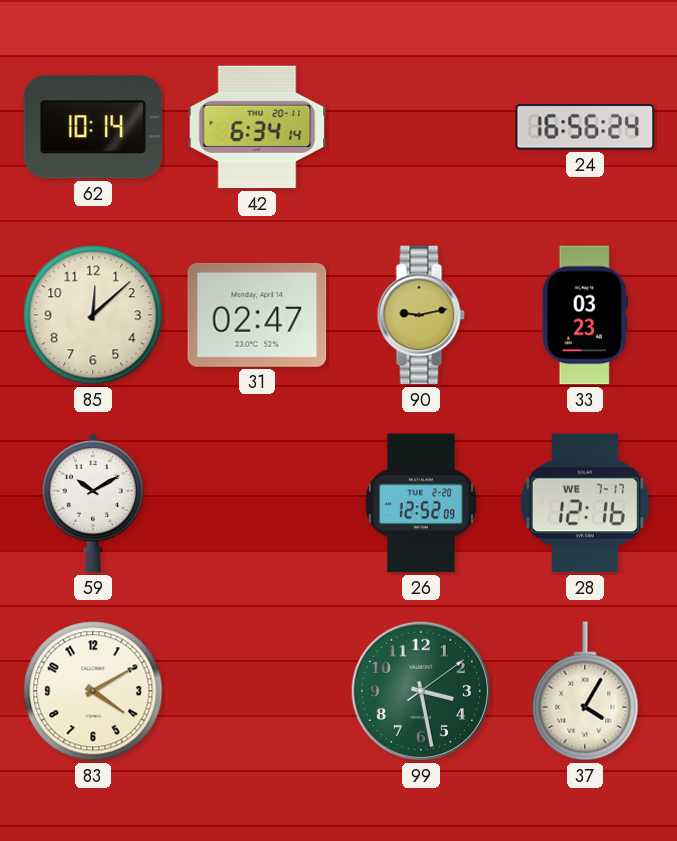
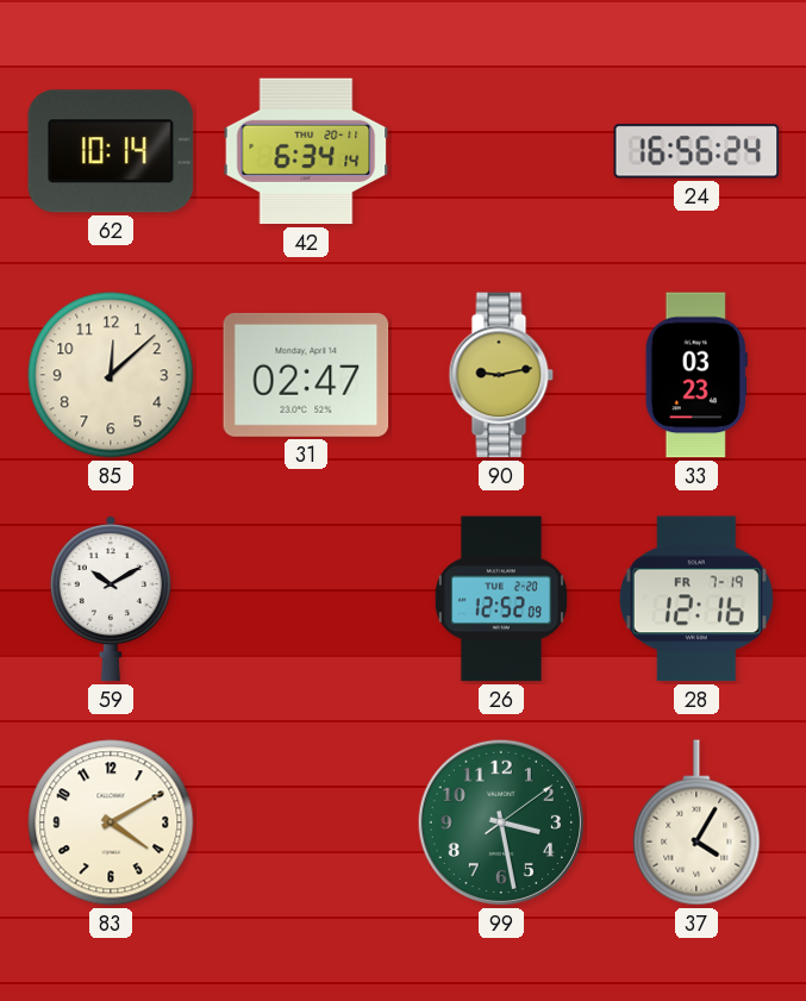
28 date: WE 7-17 -> FR 7-19
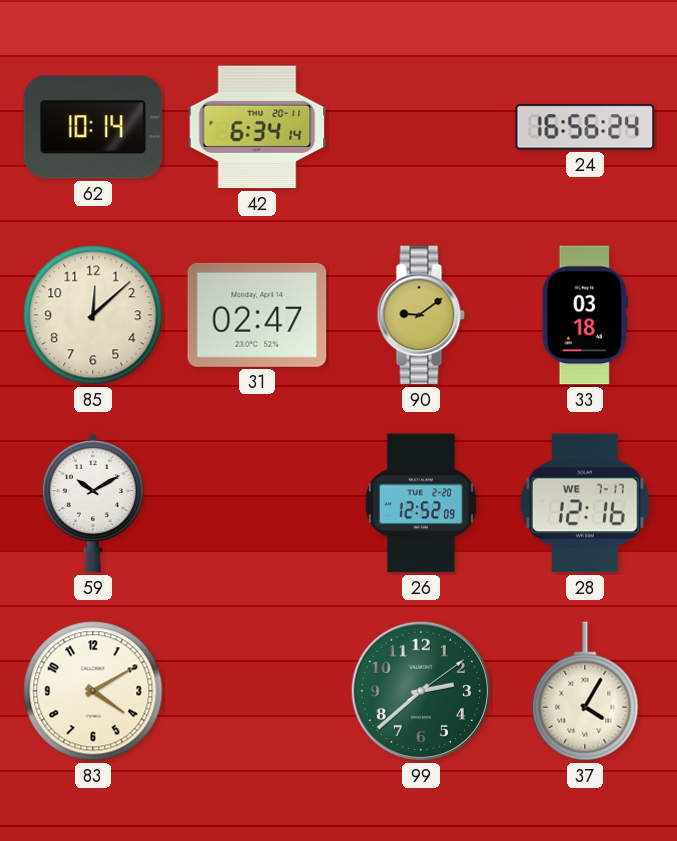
90: 9:13 -> 9:09
33: 03:23 -> 03:18
28 date: FR 7-19 -> WE 7-17
99: 3:28 -> 2:38
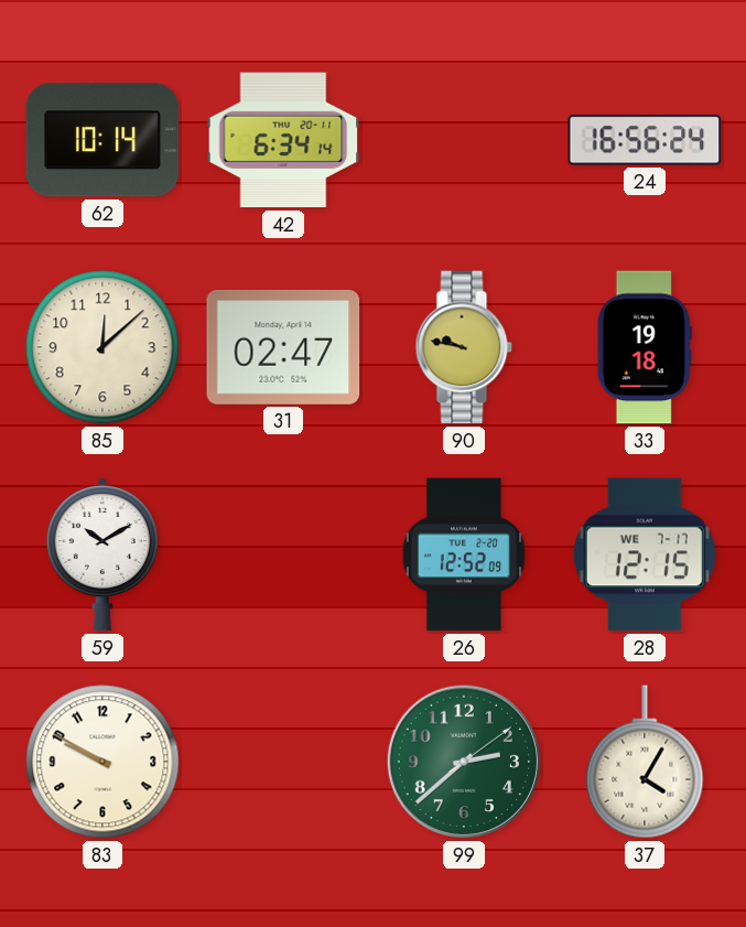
90: 9:09 -> 9:47
33: 03:18 -> 19:18
28: 12:16 -> 12:15
83: 4:10 -> 9:50
